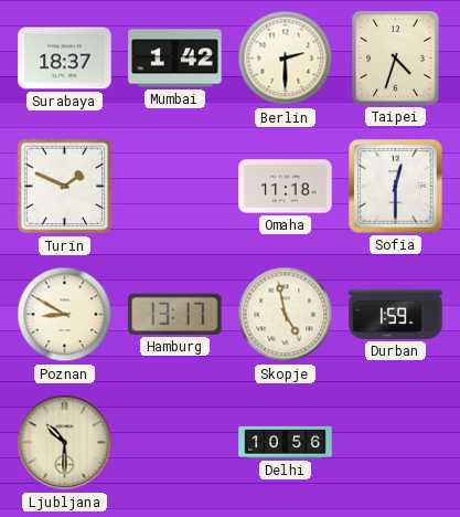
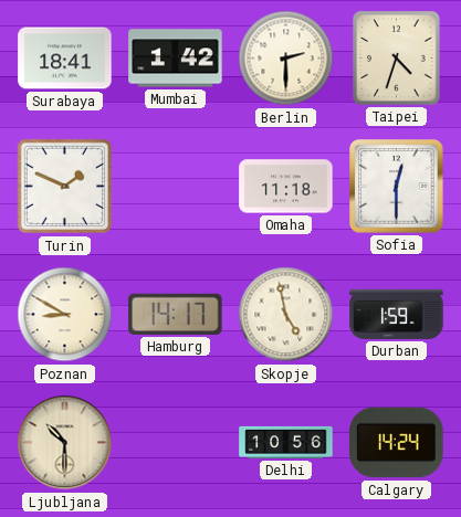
Surabaya: 18:37 -> 18:41
Hamburg: 13:17 -> 14:17
Calgary: none -> 14:24
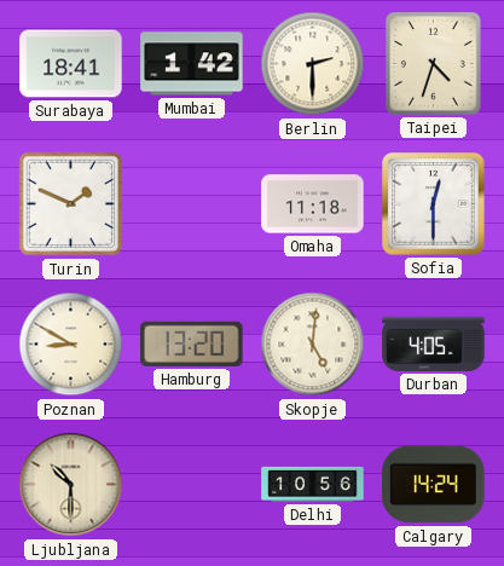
Hamburg: 14:17 -> 13:20
Skopje: 4:58 -> 5:01
Durban: 1:59 -> 4:05
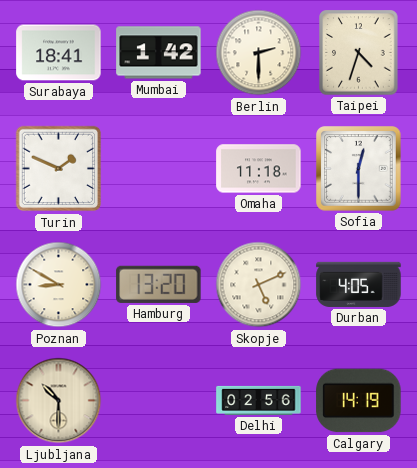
Skopje: 5:01 -> 5:11
Delhi: 10:56 -> 02:56
Calgary: 14:24 -> 14:19
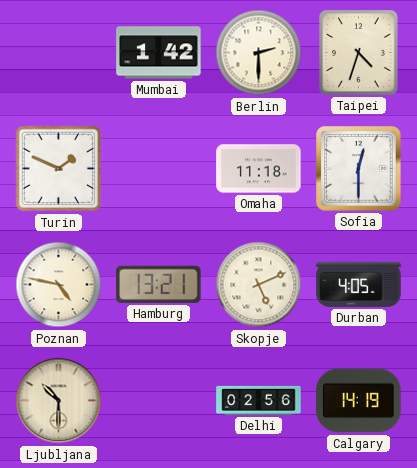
Surabaya: 18:41 -> none
Poznan: 8:50 -> 4:47
Hamburg: 13:20 -> 13:21
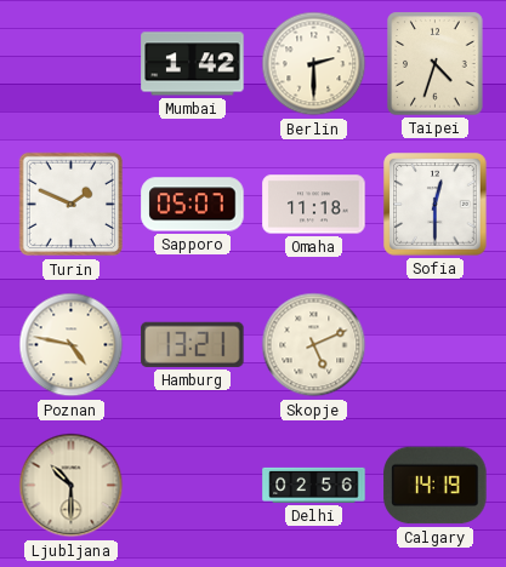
Sapporo: none -> 05:07
Durban: 4:05 -> none
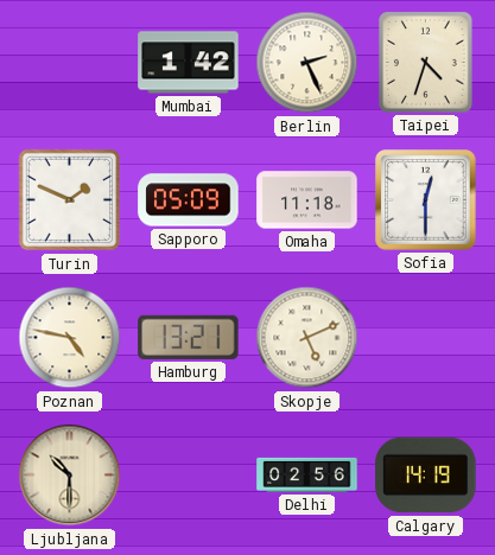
Berlin: 2:30 -> 2:26
Sapporo: 05:07 -> 05:09
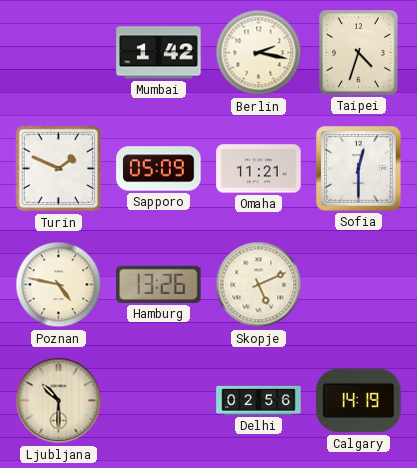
Berlin: 2:26 -> 2:17
Omaha: 11:18 -> 11:21
Hamburg: 13:21 -> 13:26
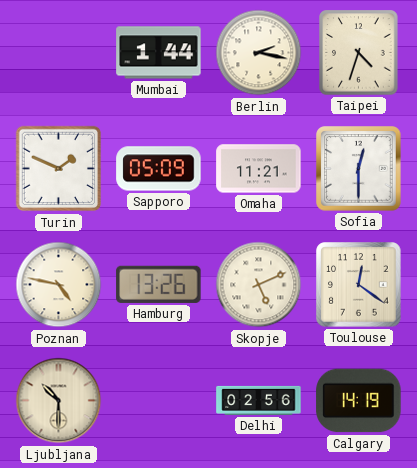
Mumbai: 1:42 -> 1:44
Toulouse: none -> 12:21
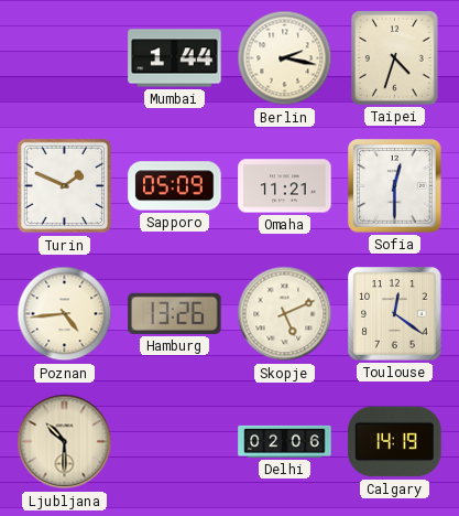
Poznan: 4:47 -> 4:44
Delhi: 02:56 -> 02:06
